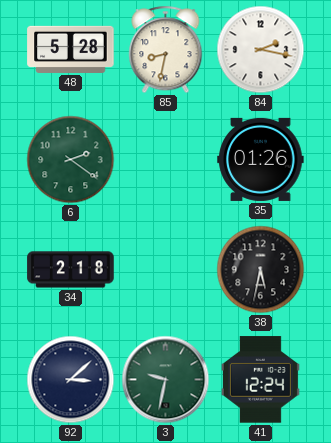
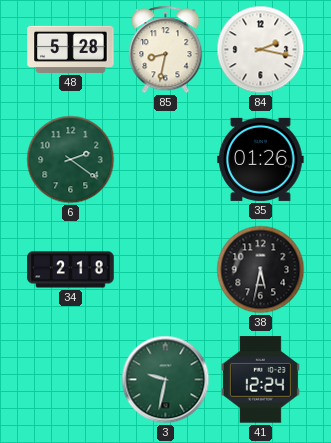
92: 3:08 -> none
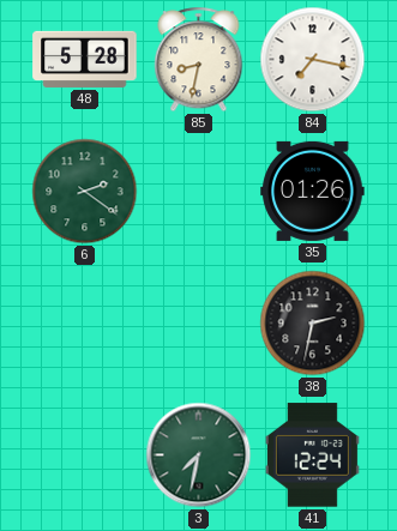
84: 2:17 -> 7:17
34: 2:18 -> none
38: 5:32 -> 2:32
3: 9:32 -> 7:32
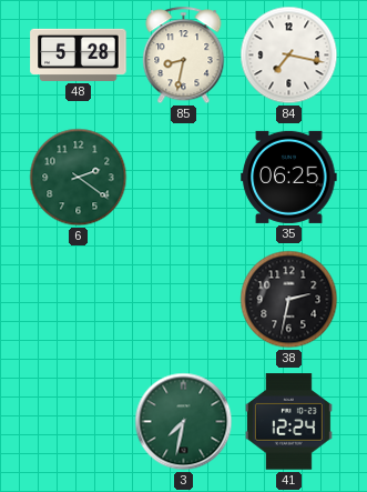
35: 01:26 -> 06:25
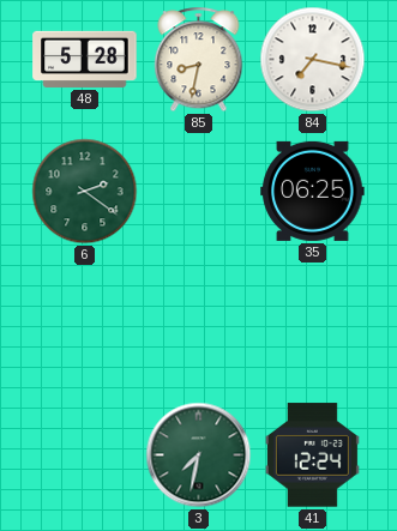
38: 2:32 -> none
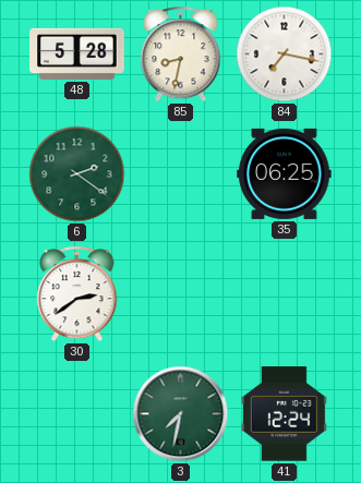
30: none -> 2:39
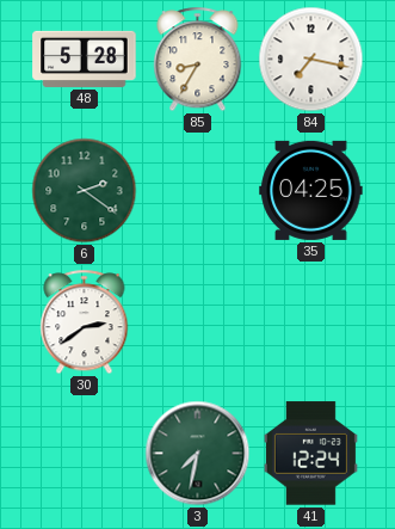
85: 8:32 -> 8:35
35: 06:25 -> 04:25
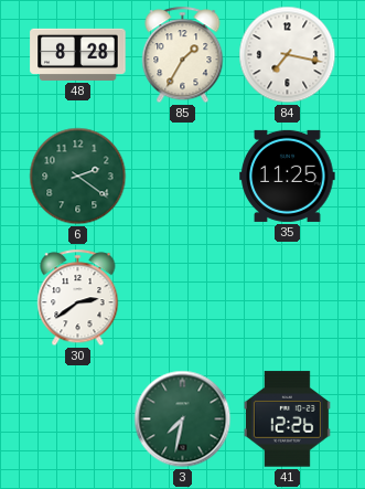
48: 5:28 -> 8:28
85: 8:35 -> 1:35
35: 04:25 -> 11:25
41: 12:24 -> 12:26
